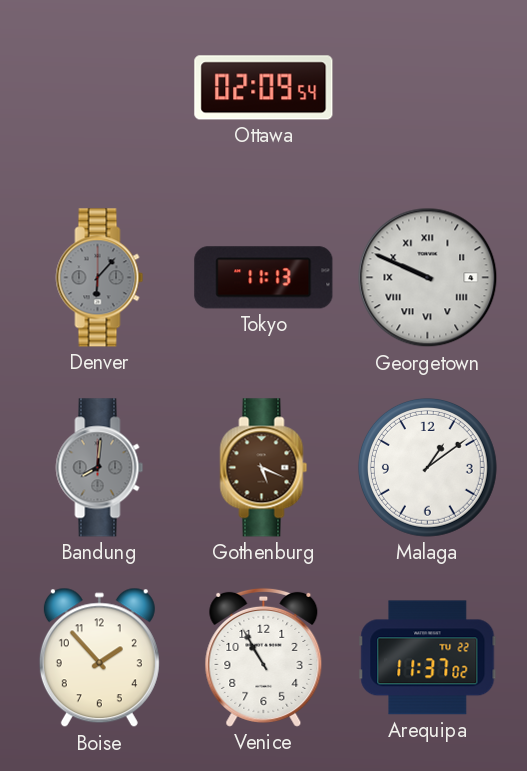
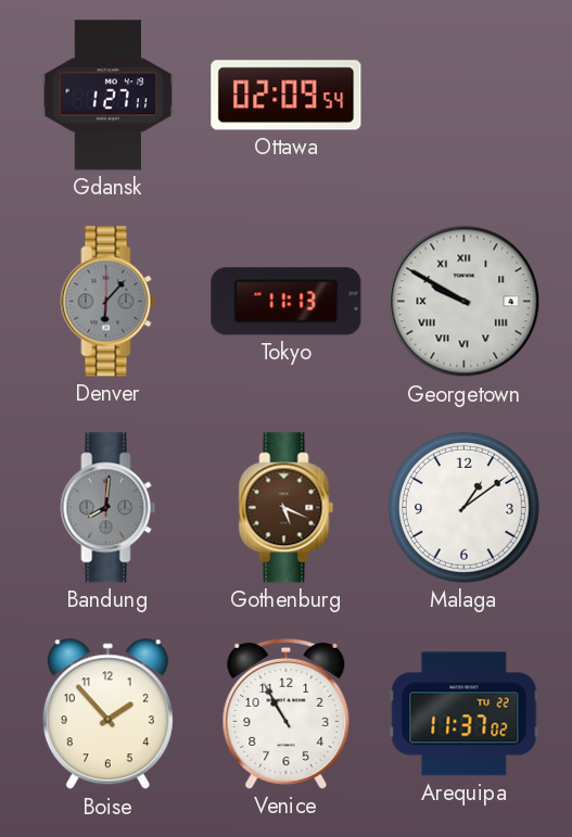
Gdansk: none -> 1:27
Georgetown: 9:49 -> 9:50
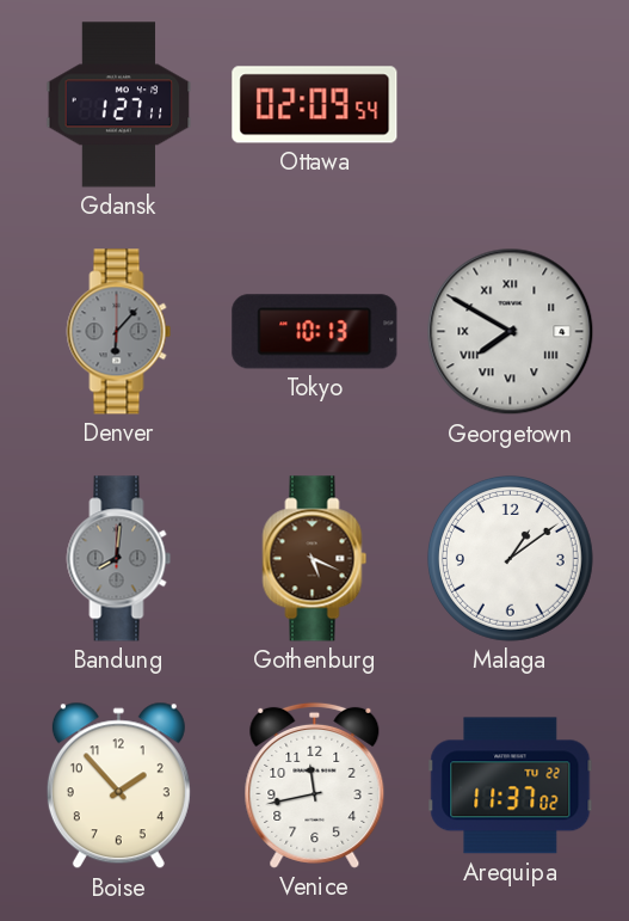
Tokyo: 11:13 -> 10:13
Georgetown: 9:50 -> 7:50
Venice: 10:55 -> 11:43
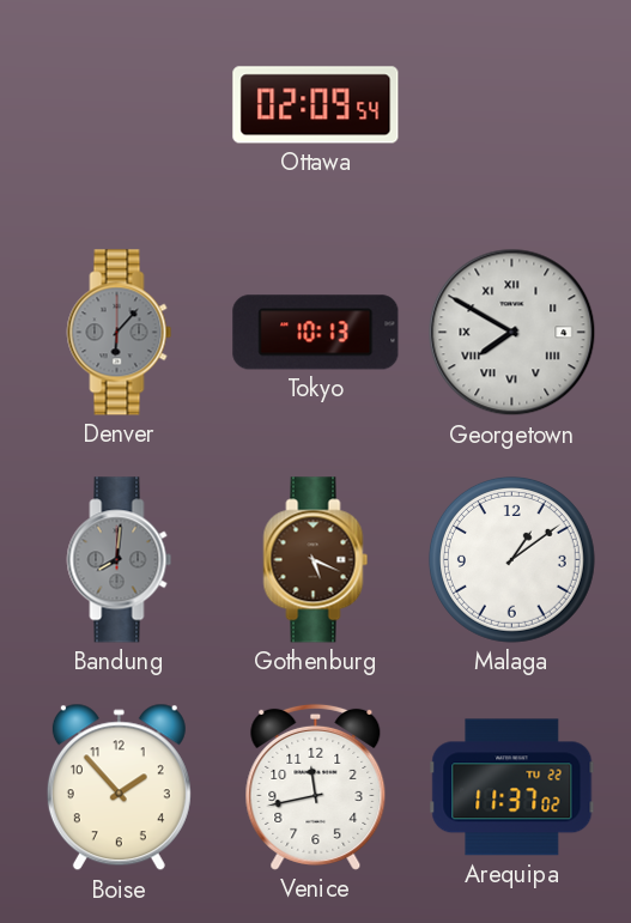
Gdansk: 1:27 -> none
